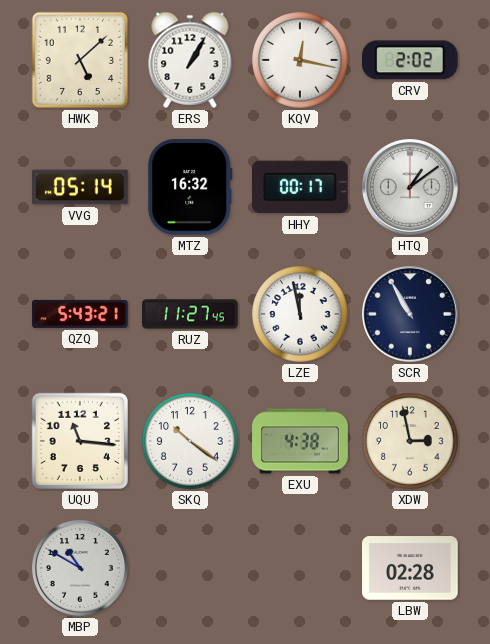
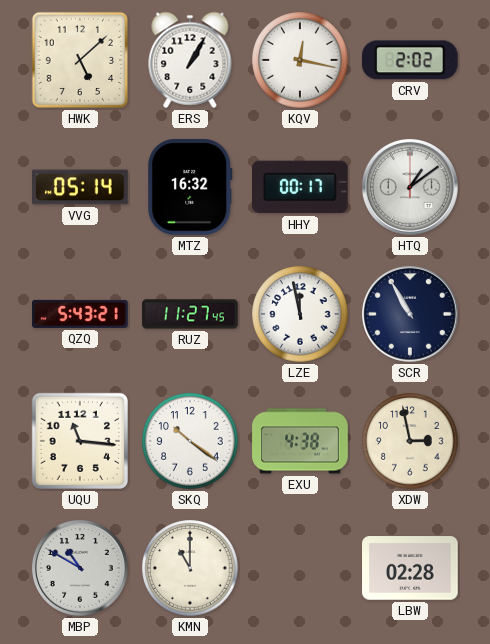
KMN: none -> 11:00
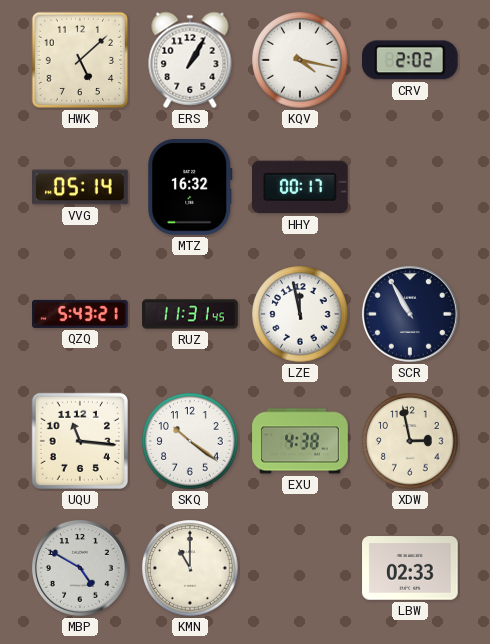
KQV: 12:17 -> 4:17
HTQ: 1:09 -> none
RUZ: 11:27 -> 11:31
MBP: 10:50 -> 4:50
LBW: 02:28 -> 02:33
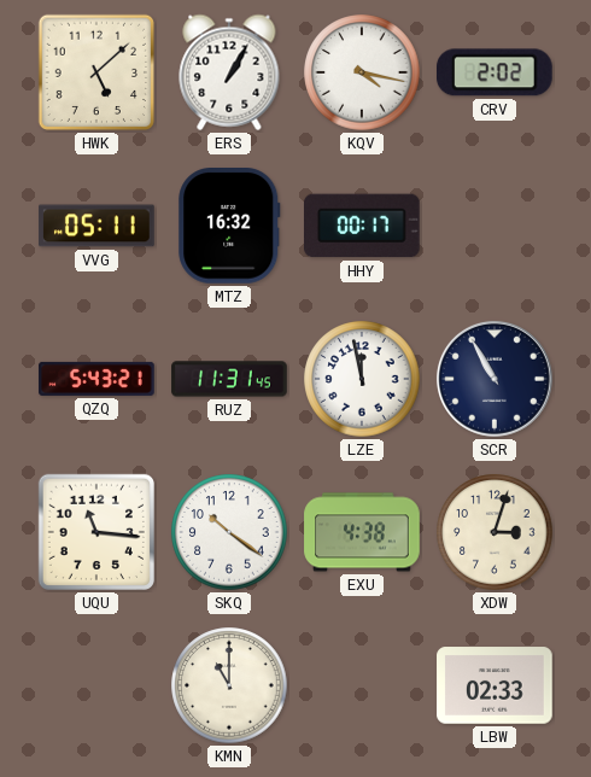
VVG: 05:14 -> 05:11
XDW: 2:58 -> 3:03
MBP: 4:50 -> none
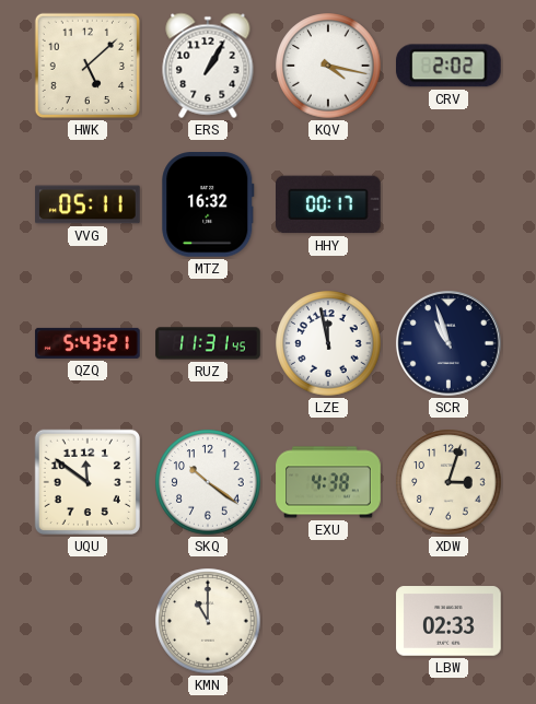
SCR: 10:55 -> 10:57
UQU: 11:16 -> 11:51
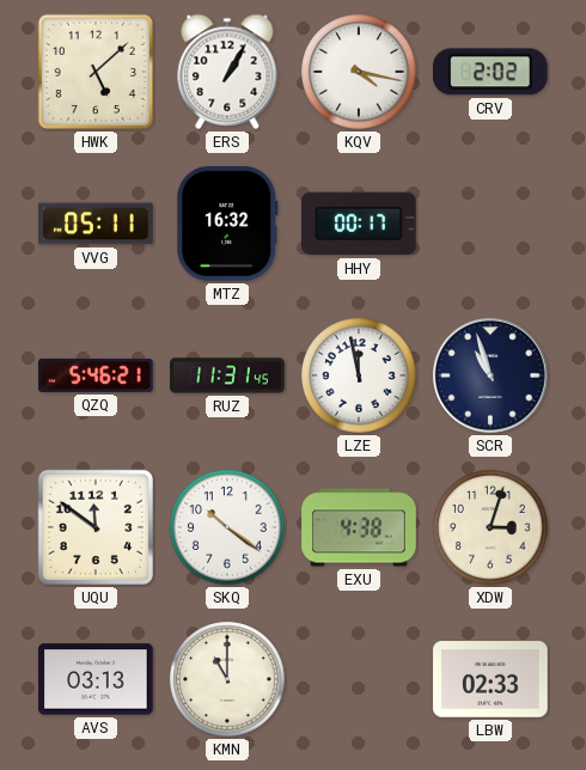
QZQ: 5:43 -> 5:46
AVS: none -> 03:13
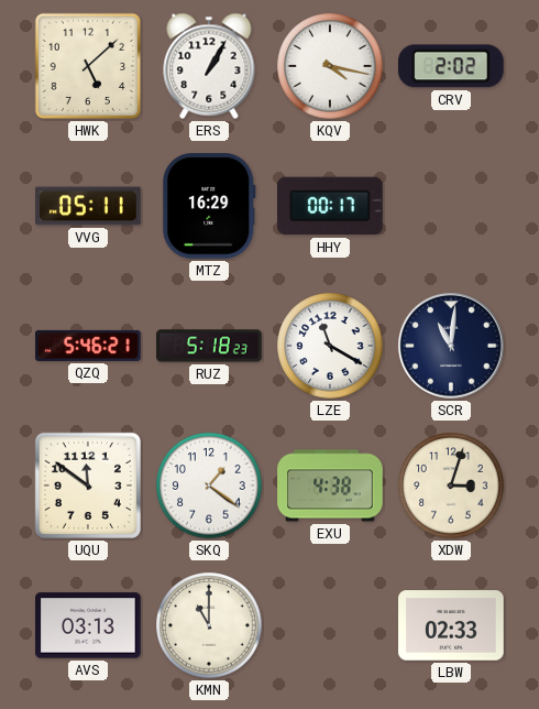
MTZ: 16:32 -> 16:29
RUZ: 11:31 -> 5:18
LZE: 11:58 -> 11:20
SCR: 10:57 -> 11:01
SKQ: 10:21 -> 1:21
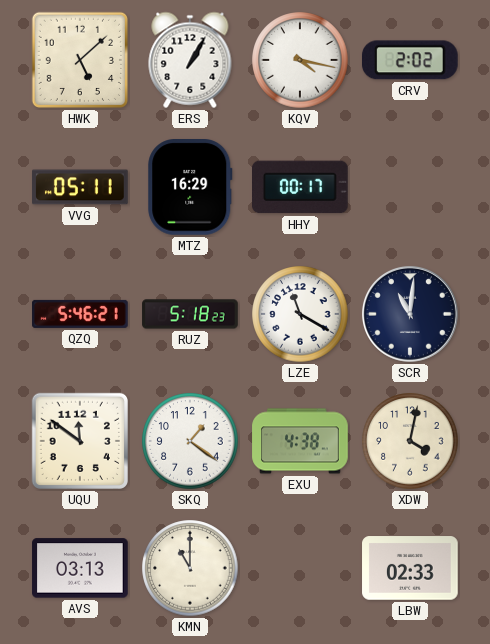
XDW: 3:03 -> 4:02
